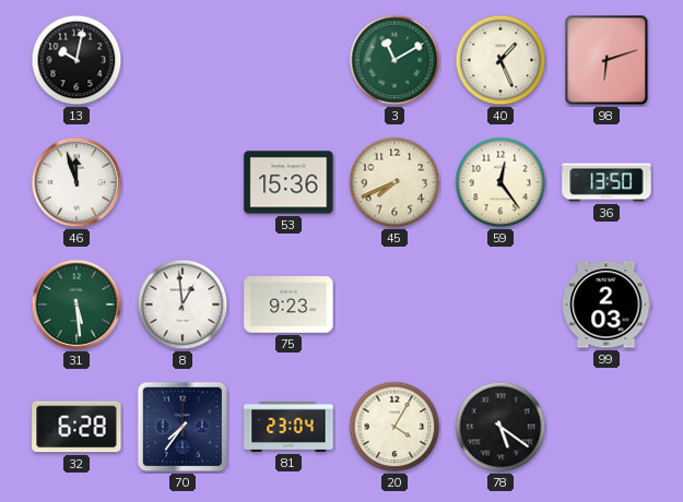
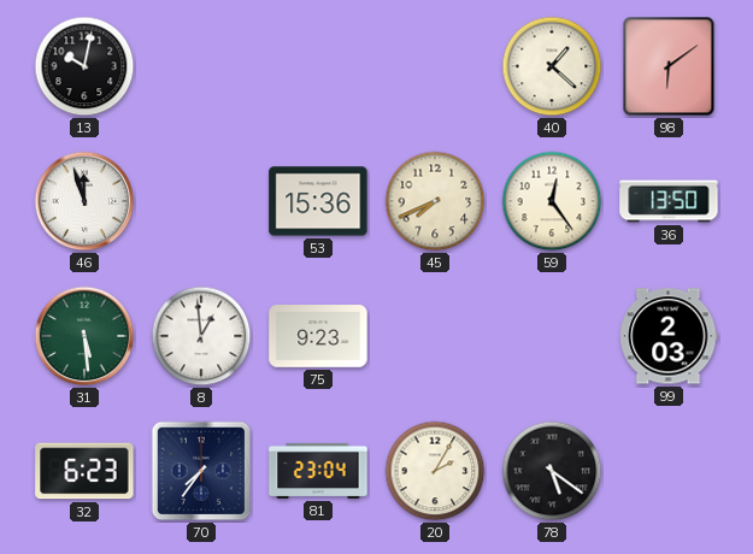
3: 11:10 -> none
40: 1:26 -> 1:22
98: 6:12 -> 6:09
32: 6:28 -> 6:23
20: 4:05 -> 2:05
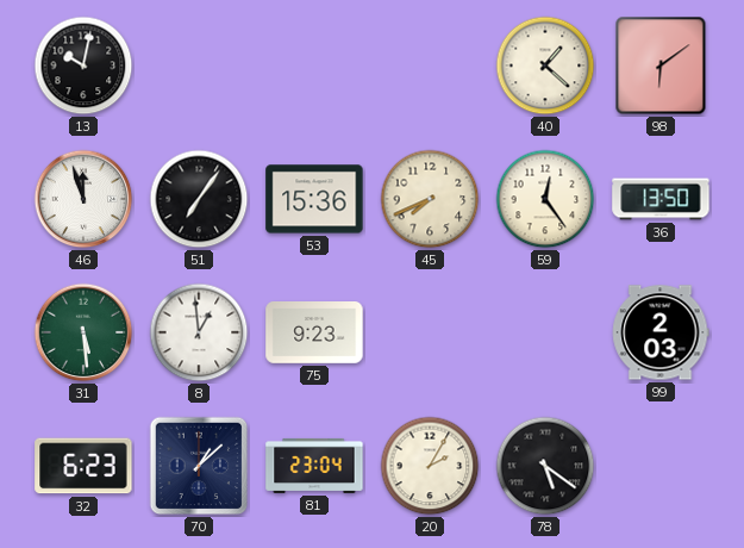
51: none -> 7:06
70: 7:36 -> 1:08
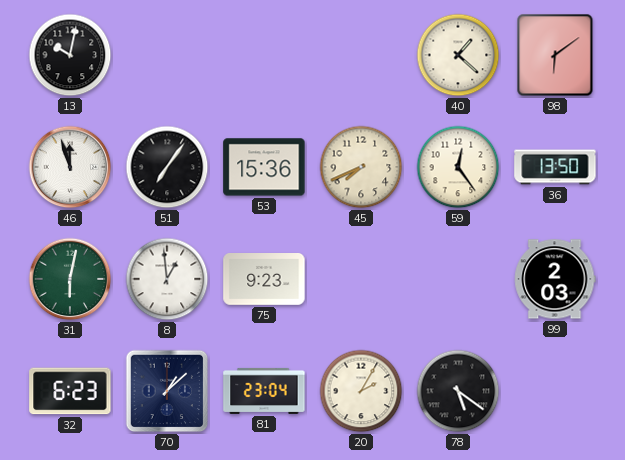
31: 5:29 -> 6:02
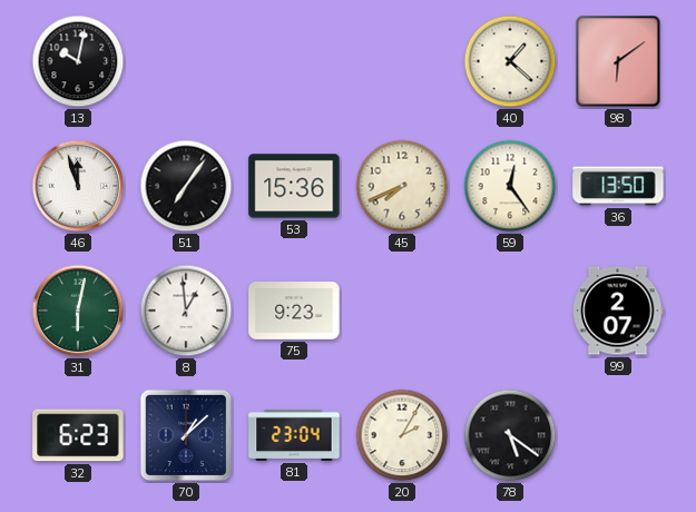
99: 2:03 -> 2:07
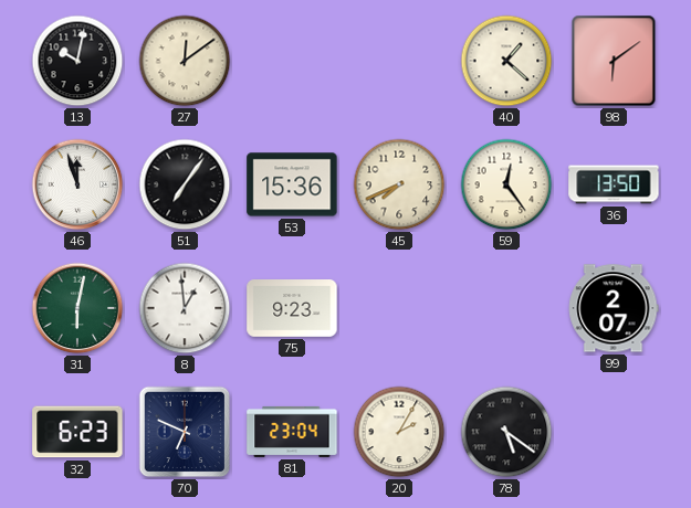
27: none -> 12:09
70: 1:08 -> 6:49
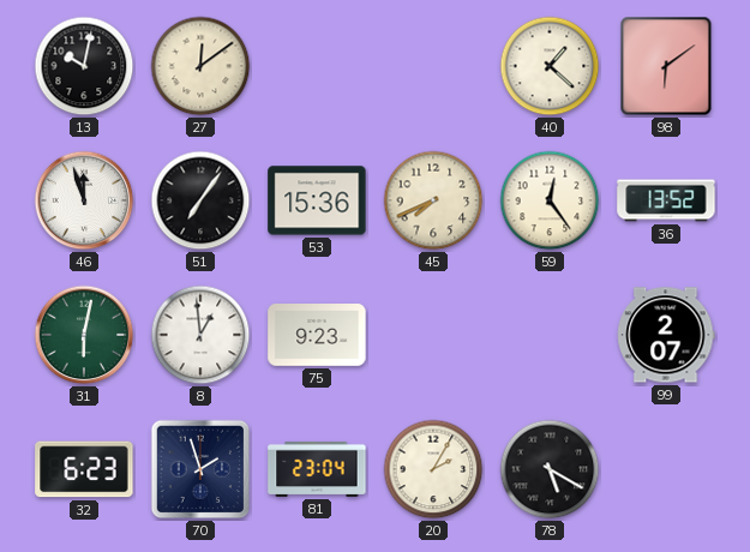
36: 13:50 -> 13:52
70: 6:49 -> 1:57
78: 5:21 -> 5:20
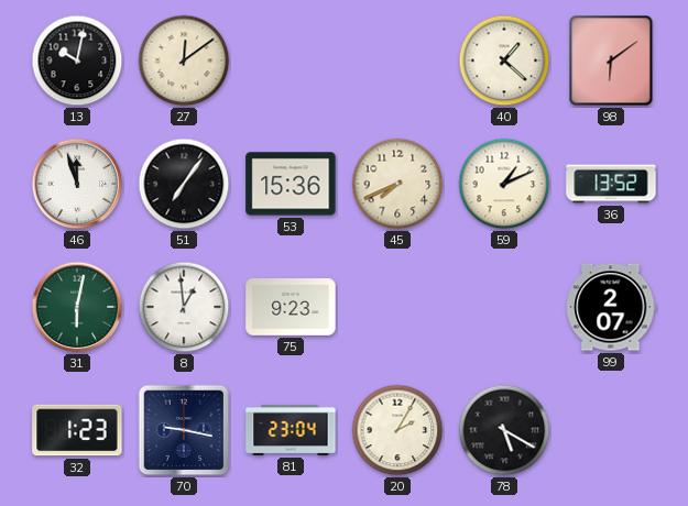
59: 12:24 -> 1:11
32: 6:23 -> 1:23
70: 1:57 -> 9:17
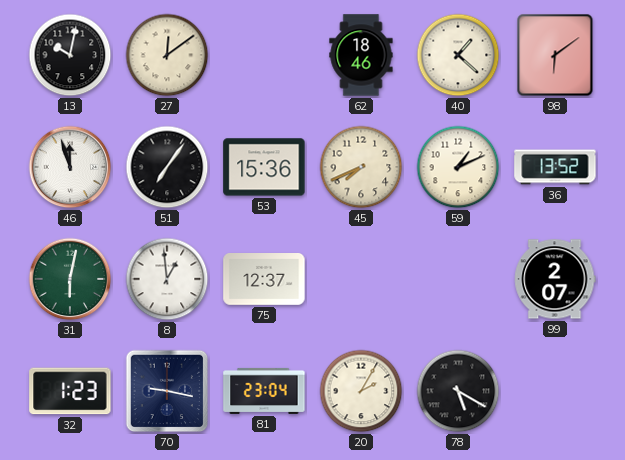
62: none -> 18:46
75: 9:23 -> 12:37
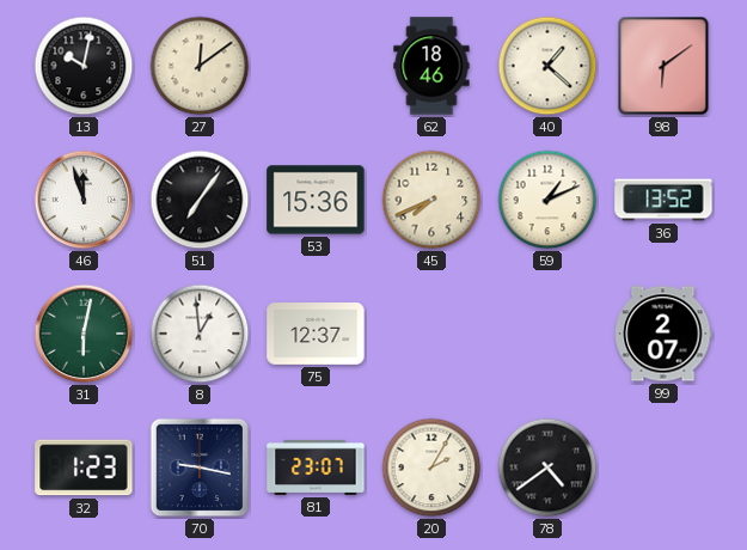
81: 23:04 -> 23:07
78: 5:20 -> 4:39
